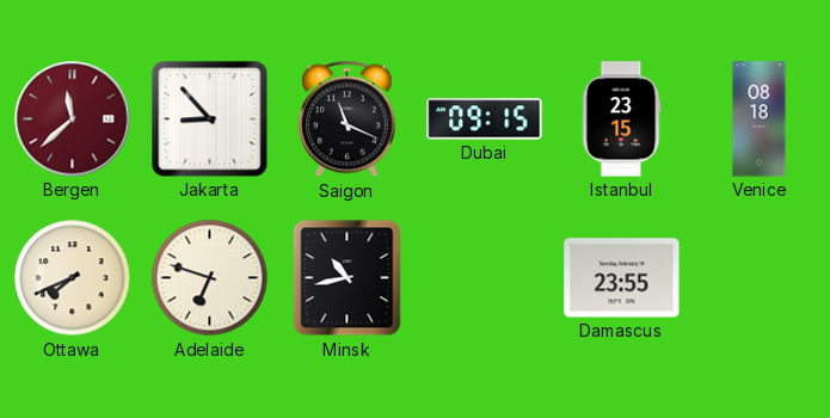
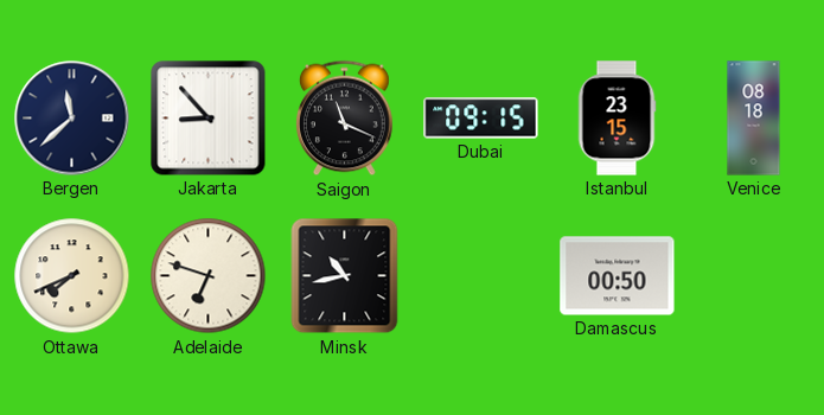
Bergen dial: burgundy -> navy
Damascus: 23:55 -> 00:50
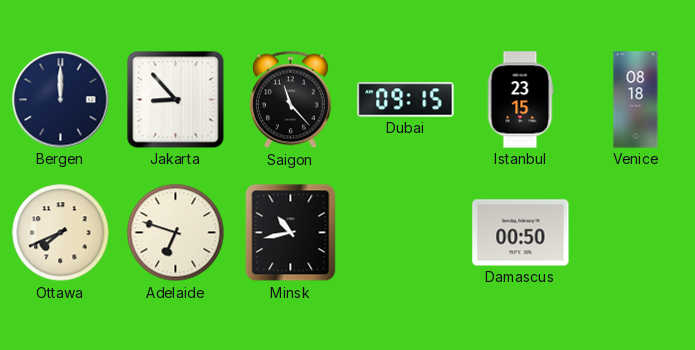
Bergen: 11:38 -> 12:00
Saigon: 11:19 -> 11:23
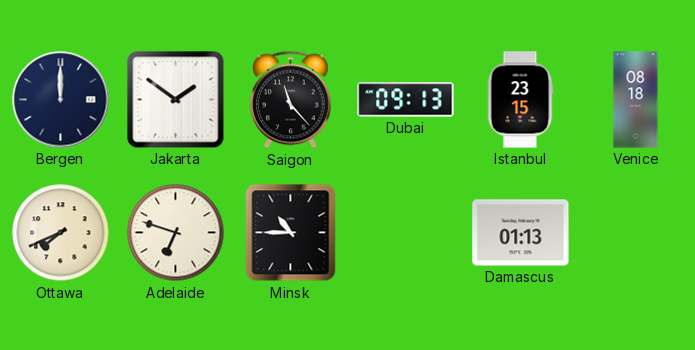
Jakarta: 8:53 -> 1:51
Dubai: 09:15 -> 09:13
Minsk: 10:43 -> 10:45
Damascus: 00:50 -> 01:13
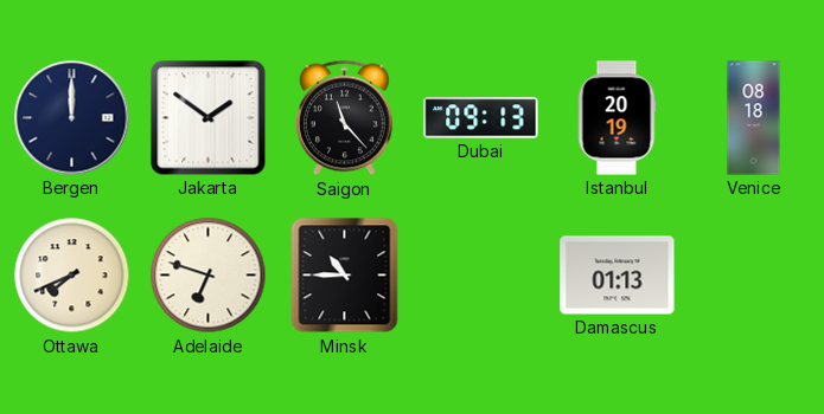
Istanbul: 23:15 -> 20:19
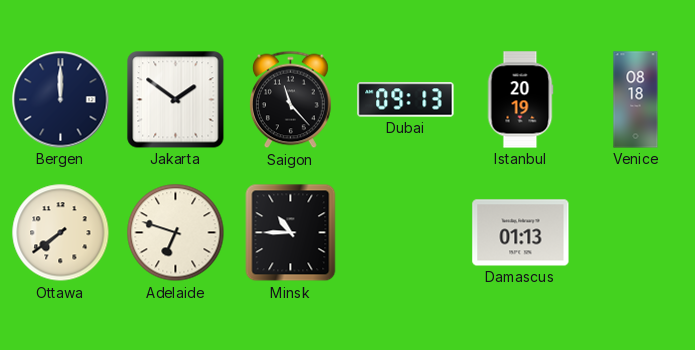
Ottawa: 7:41 -> 7:39
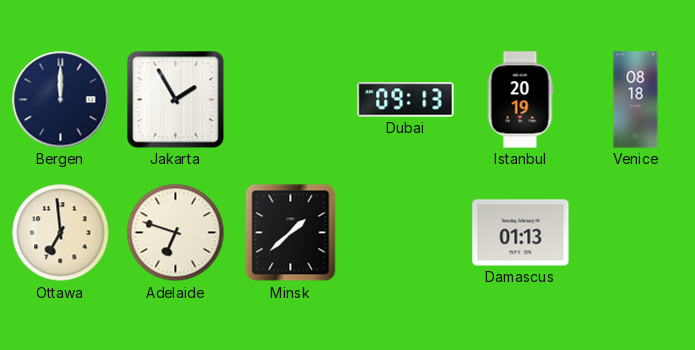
Jakarta: 1:51 -> 1:55
Saigon: 11:23 -> none
Ottawa: 7:39 -> 6:59
Minsk: 10:45 -> 1:38
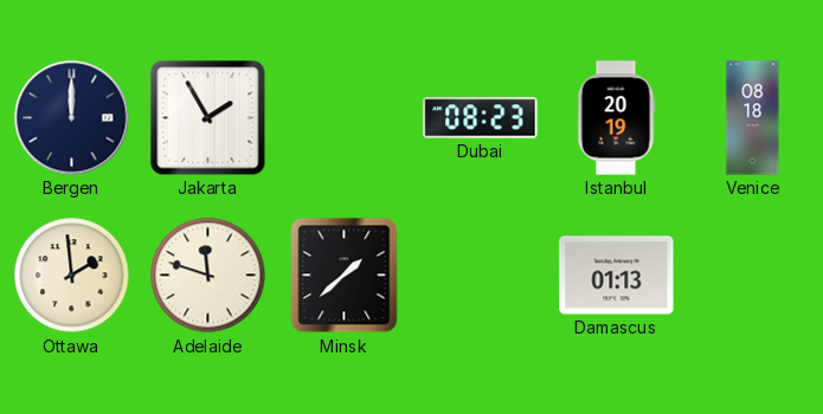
Dubai: 09:13 -> 08:23
Ottawa: 6:59 -> 1:59
Adelaide: 6:48 -> 11:48
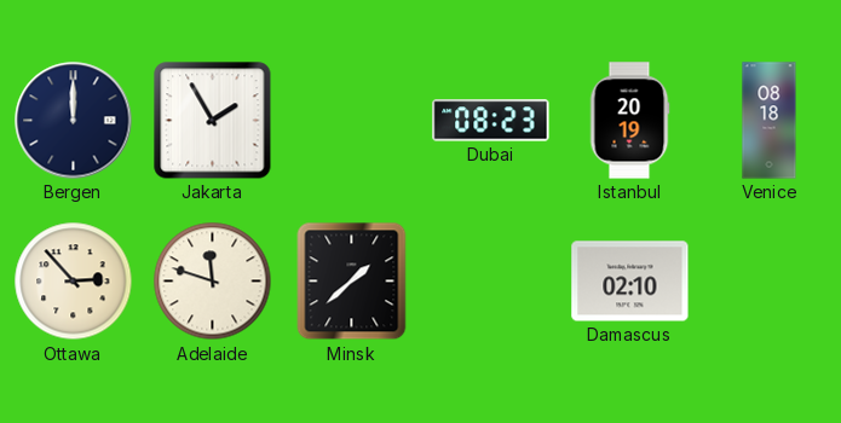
Ottawa: 1:59 -> 2:53
Damascus: 01:13 -> 02:10
